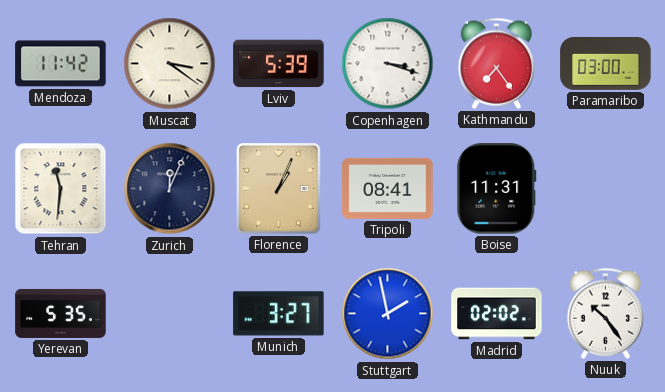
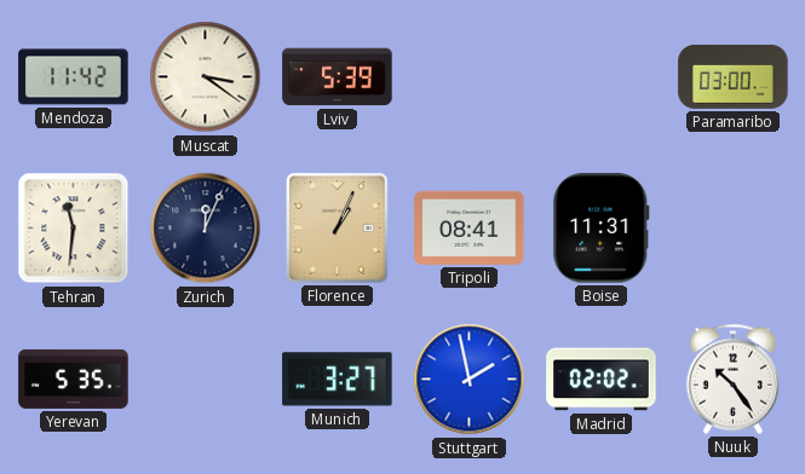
Copenhagen: 3:18 -> none
Kathmandu: 7:24 -> none
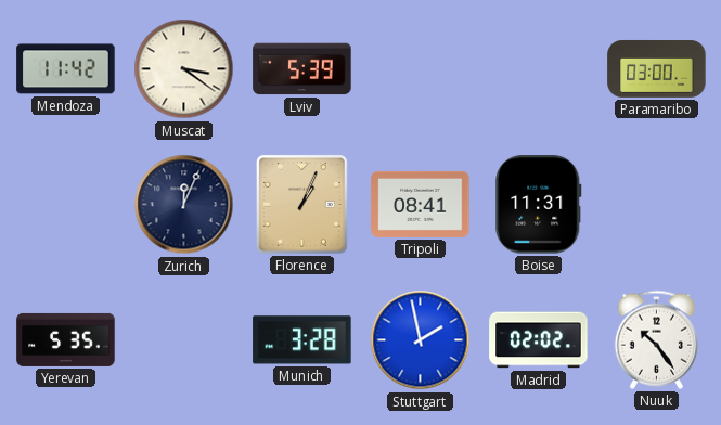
Tehran: 11:31 -> none
Munich: 3:27 -> 3:28
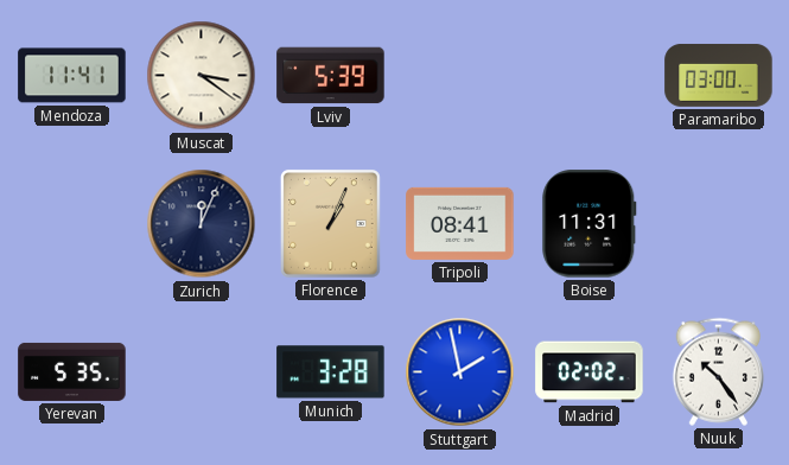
Mendoza: 11:42 -> 11:41
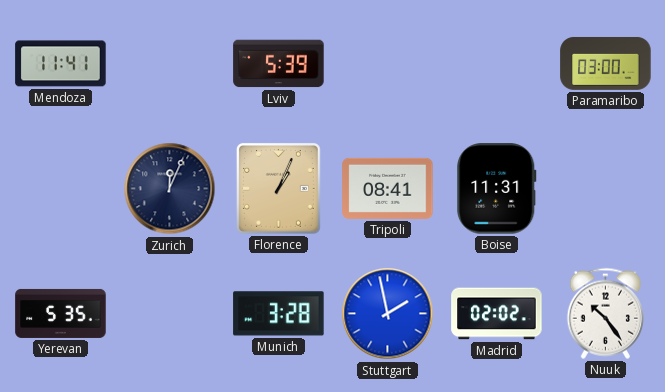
Muscat: 3:21 -> none
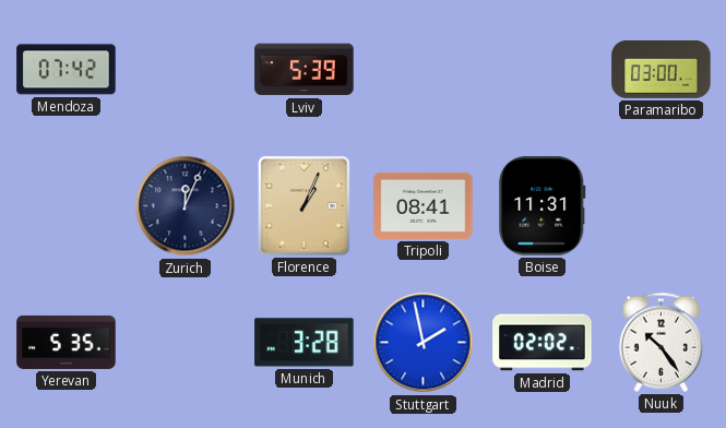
Mendoza: 11:41 -> 07:42
